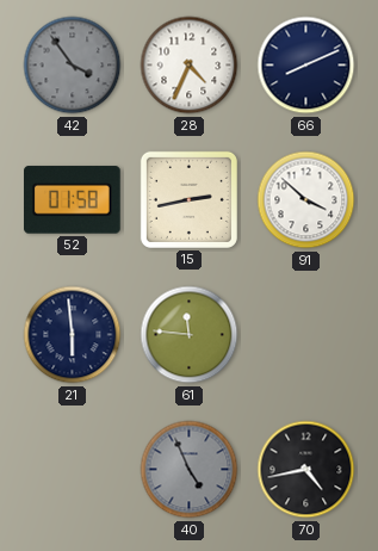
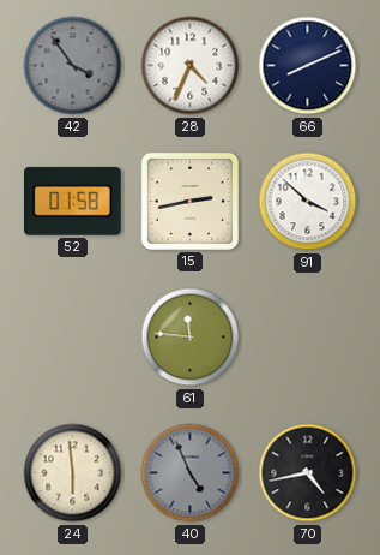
21: 5:59 -> none
24: none -> 5:59
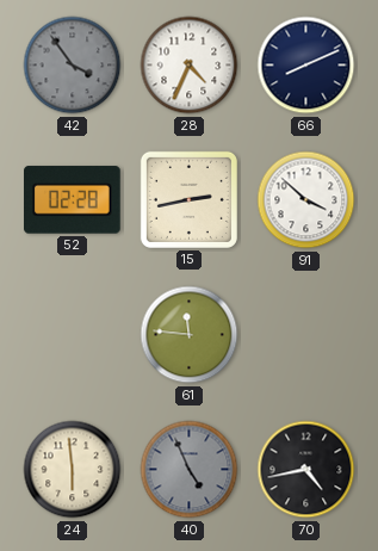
52: 01:58 -> 02:28
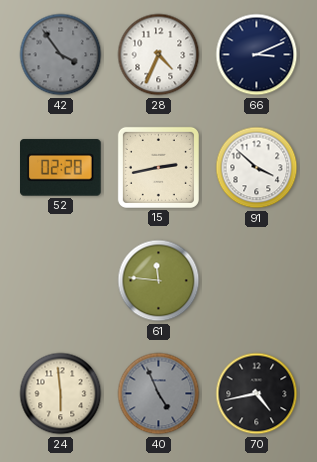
66: 8:11 -> 3:11
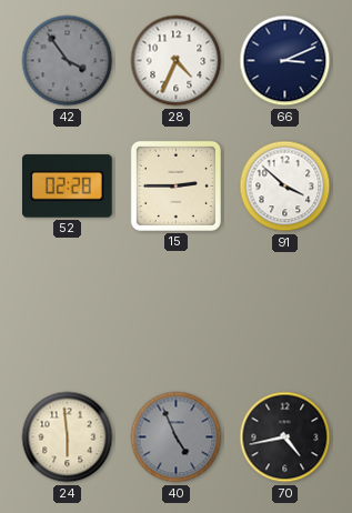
15: 2:43 -> 2:45
61: 11:46 -> none
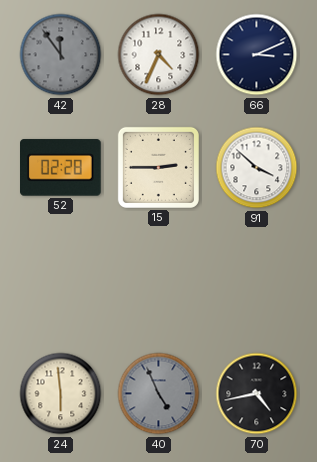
42: 3:54 -> 11:54
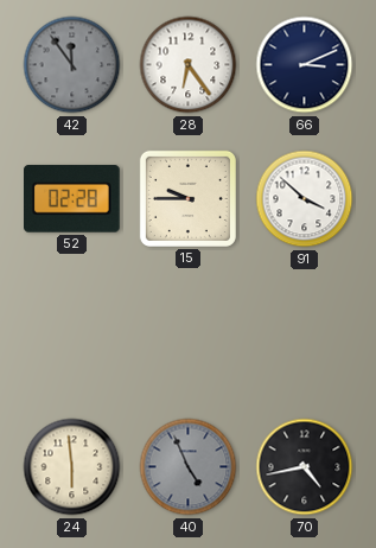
28: 4:34 -> 6:24
15: 2:45 -> 9:45
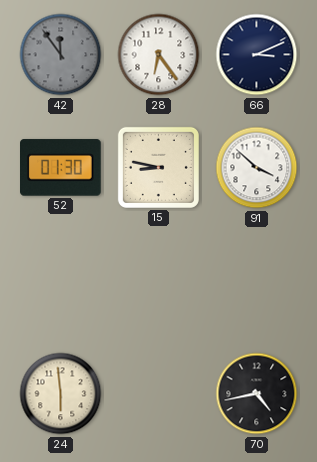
52: 02:28 -> 01:30
15: 9:45 -> 8:47
40: 4:56 -> none
